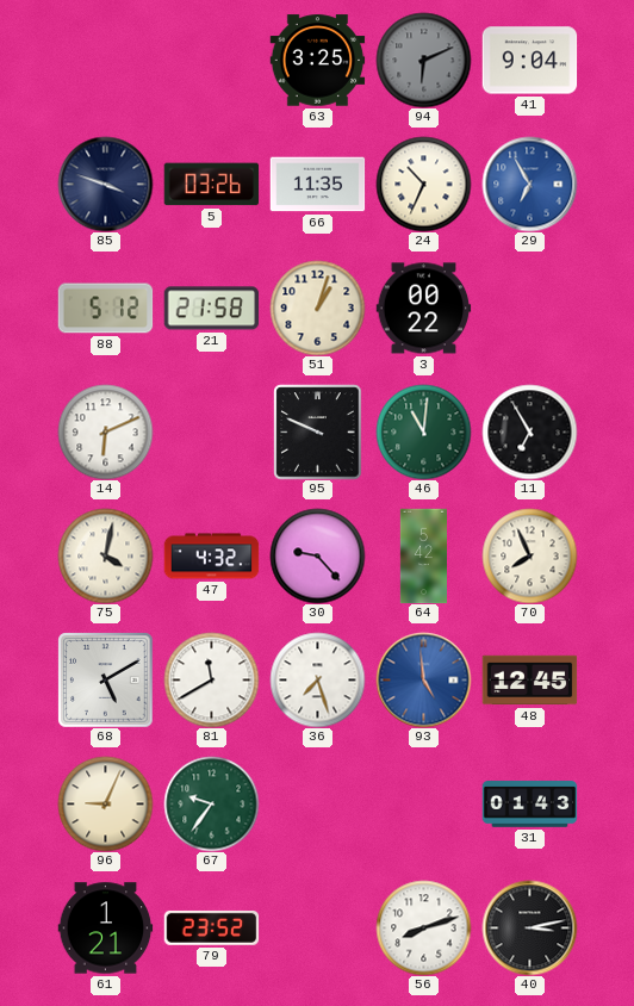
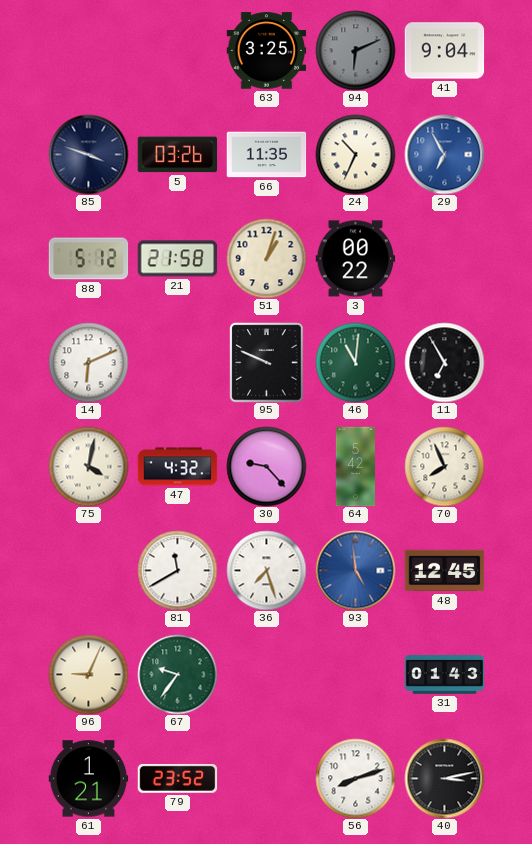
68: 5:10 -> none
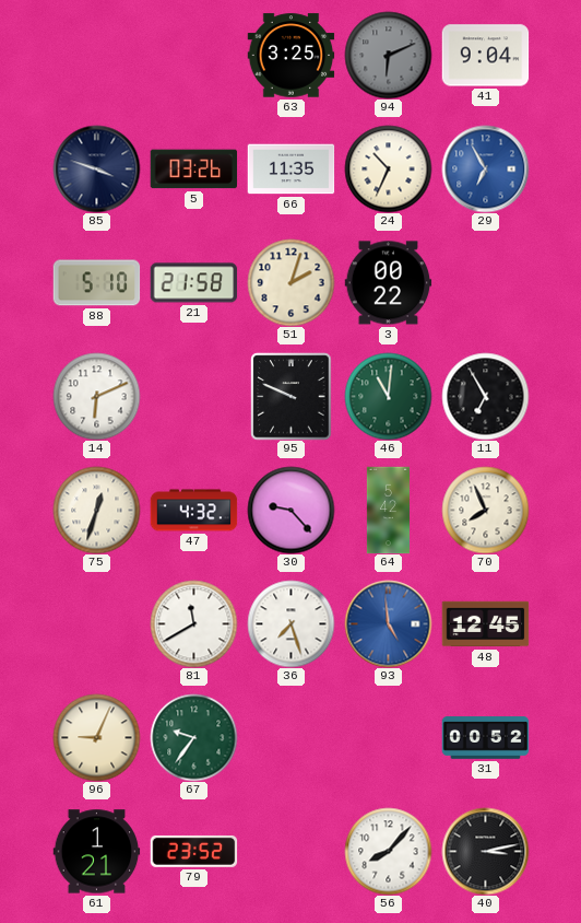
88: 5:12 -> 5:10
51: 1:03 -> 2:03
75: 4:02 -> 12:33
31: 01:43 -> 00:52
56: 8:12 -> 8:07
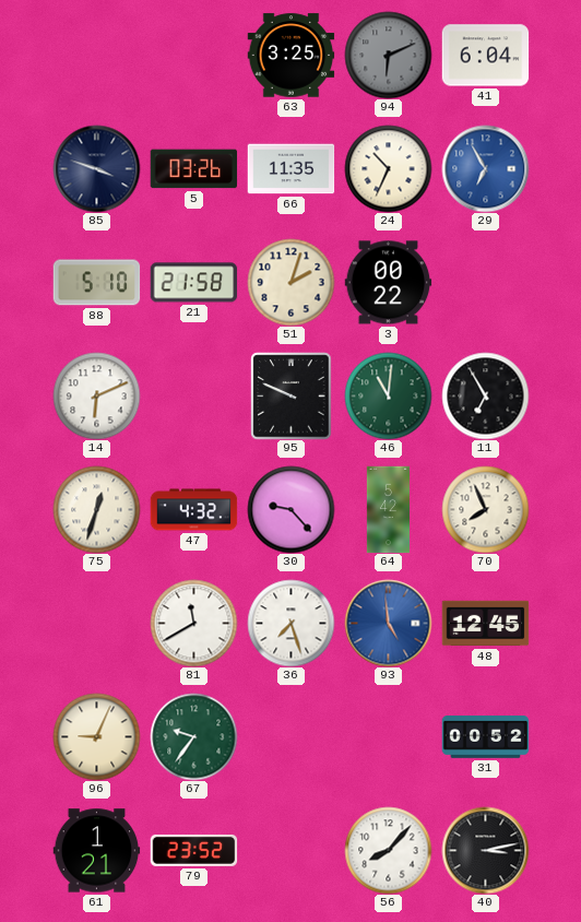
41: 9:04 -> 6:04
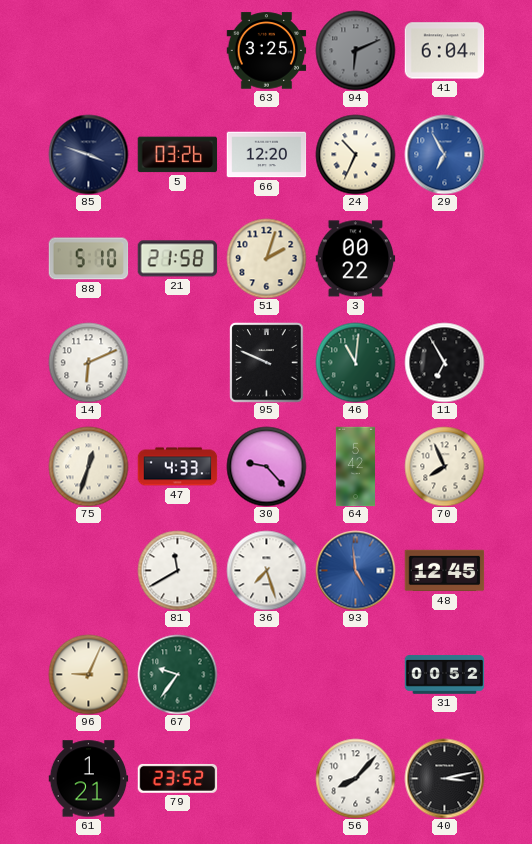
66: 11:35 -> 12:20
47: 4:32 -> 4:33
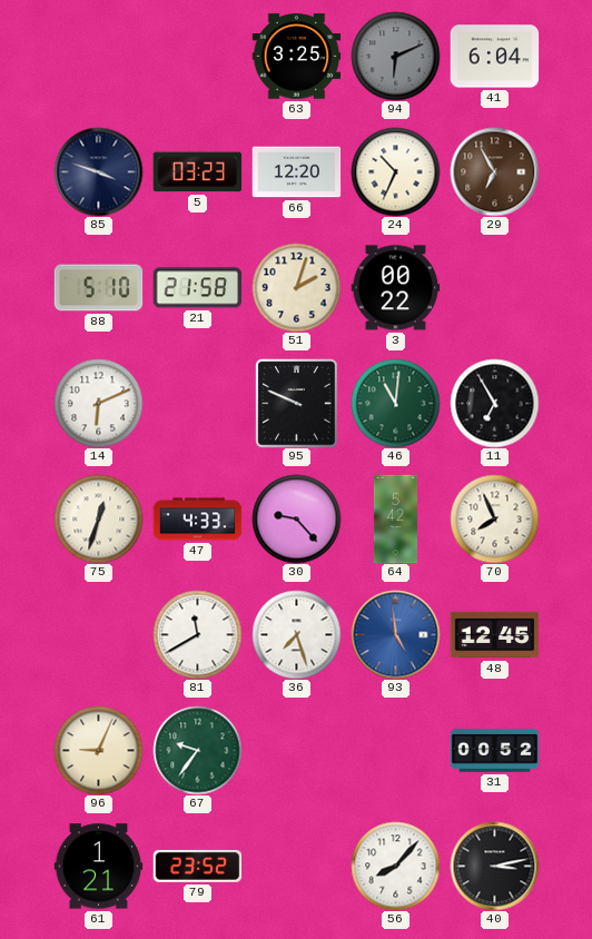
5: 03:26 -> 03:23
29 dial: blue -> brown
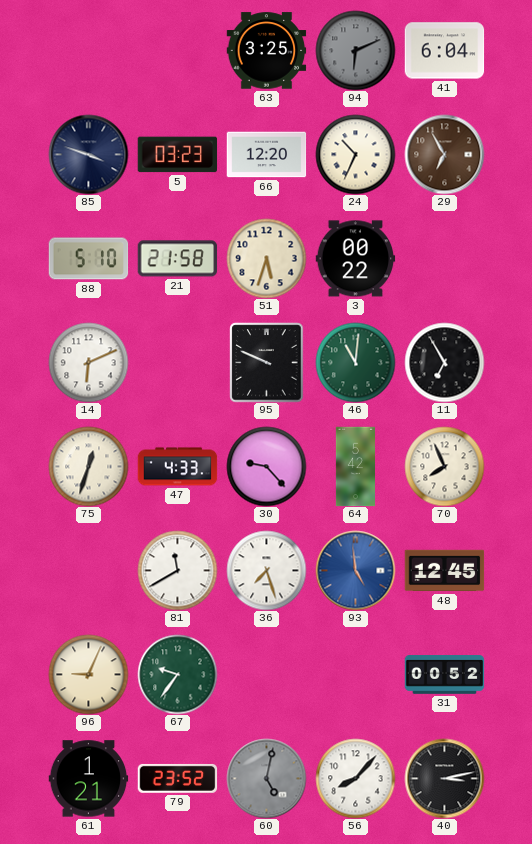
51: 2:03 -> 5:33
60: none -> 5:02
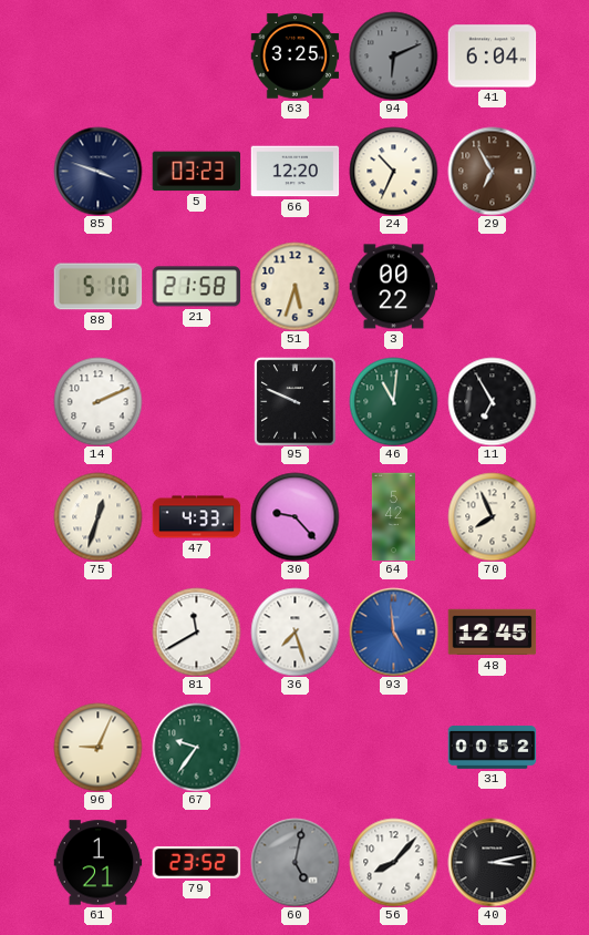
14: 6:11 -> 2:11
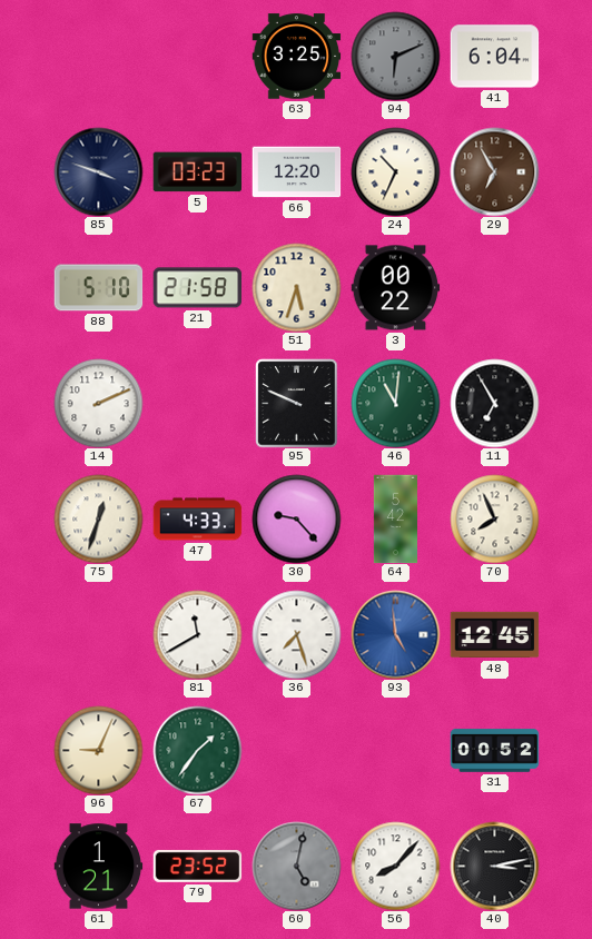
67: 9:36 -> 1:36
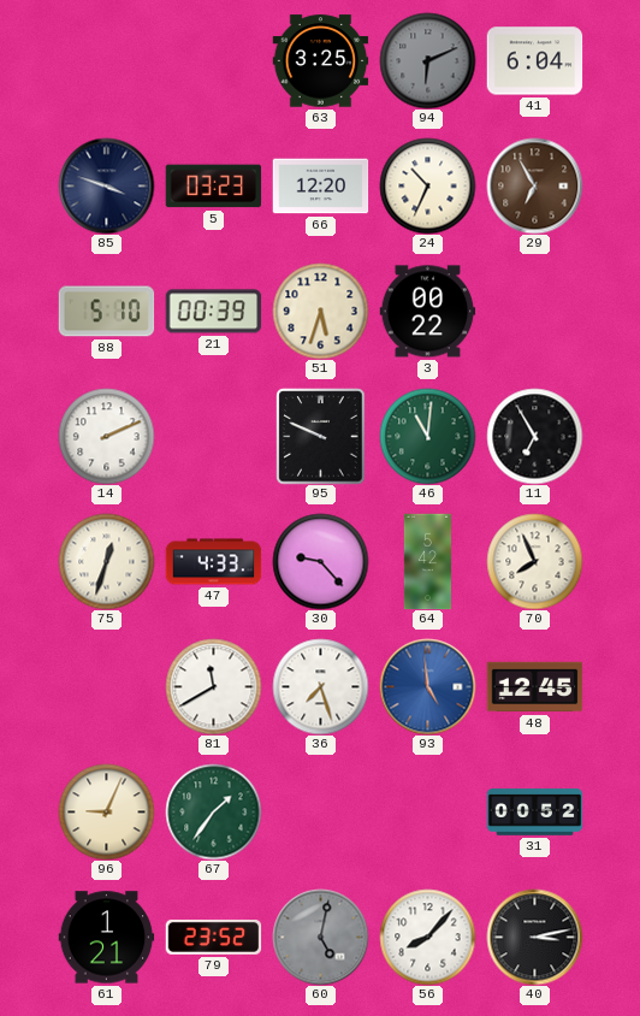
21: 21:58 -> 00:39
